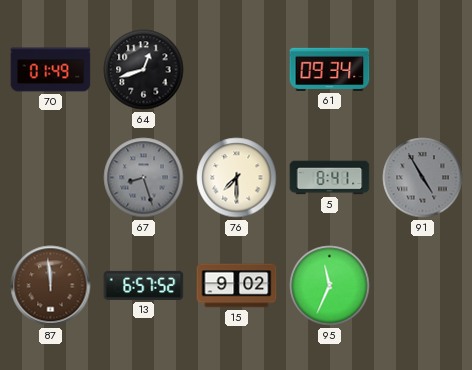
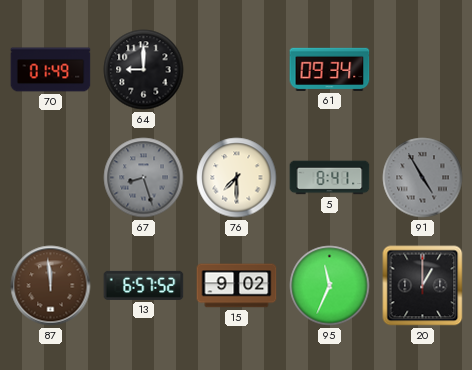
64: 12:42 -> 9:00
20: none -> 1:00
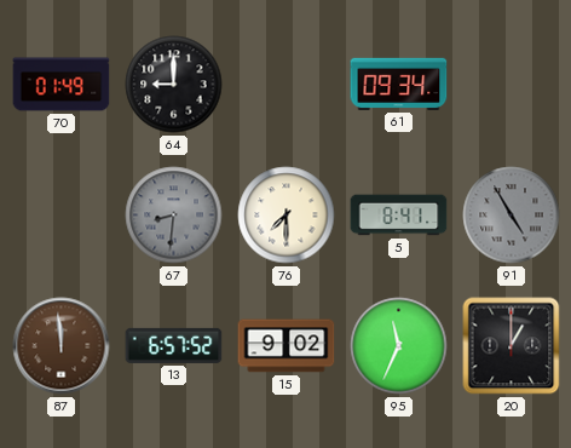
67: 8:27 -> 8:31
